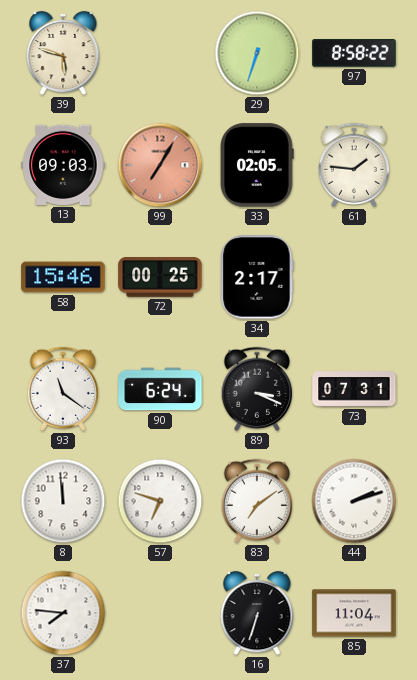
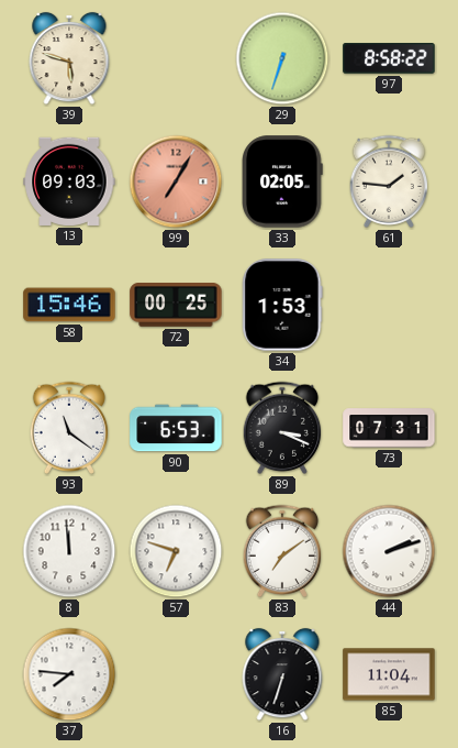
34: 2:17 -> 1:53
90: 6:24 -> 6:53
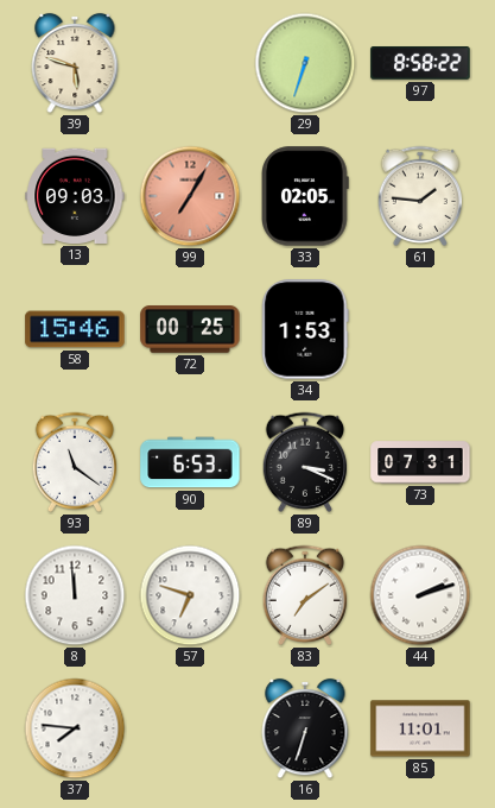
85: 11:04 -> 11:01
